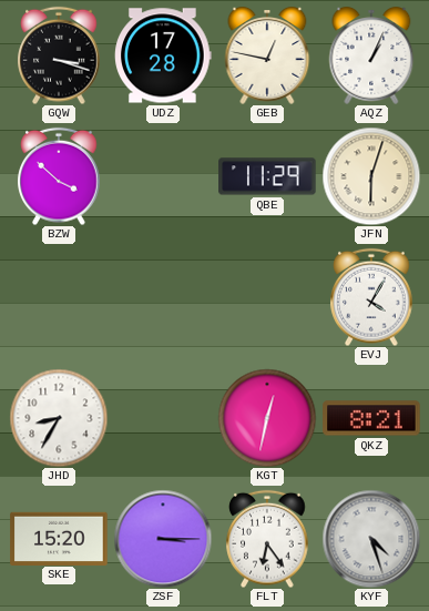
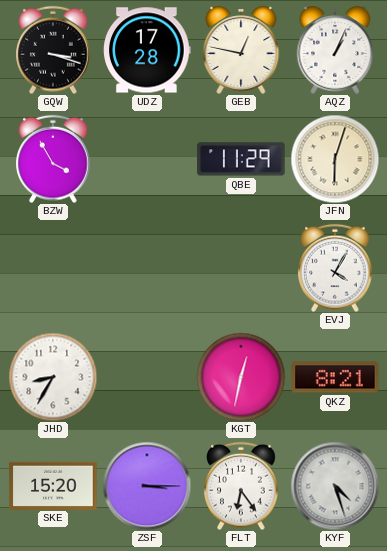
BZW: 3:52 -> 3:55
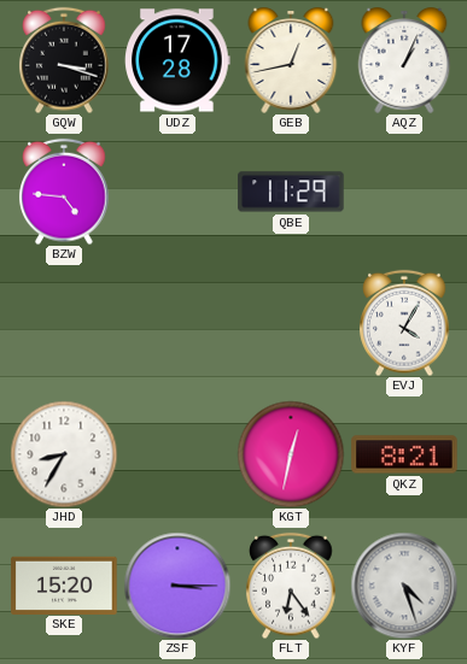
GEB: 12:47 -> 12:43
BZW: 3:55 -> 4:46
JFN: 6:03 -> none
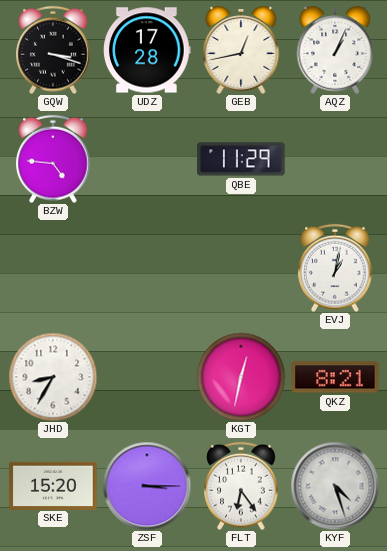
EVJ: 4:05 -> 1:02
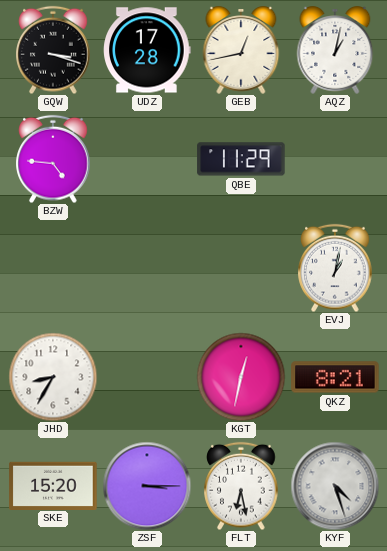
AQZ: 1:04 -> 1:02
FLT: 6:24 -> 6:28
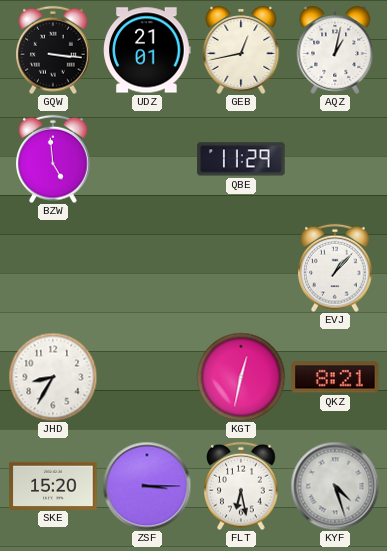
GQW: 3:18 -> 3:16
UDZ: 17:28 -> 21:01
BZW: 4:46 -> 4:59
EVJ: 1:02 -> 1:07
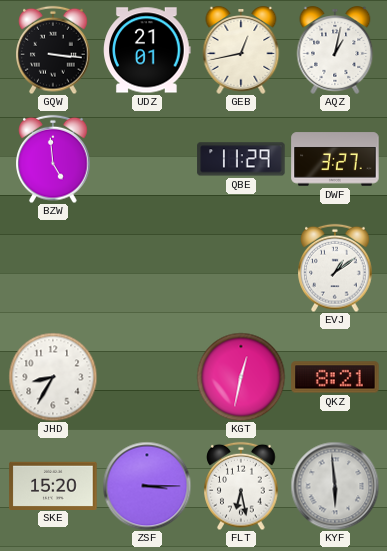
DWF: none -> 3:27
EVJ: 1:07 -> 1:09
KYF: 4:27 -> 5:59
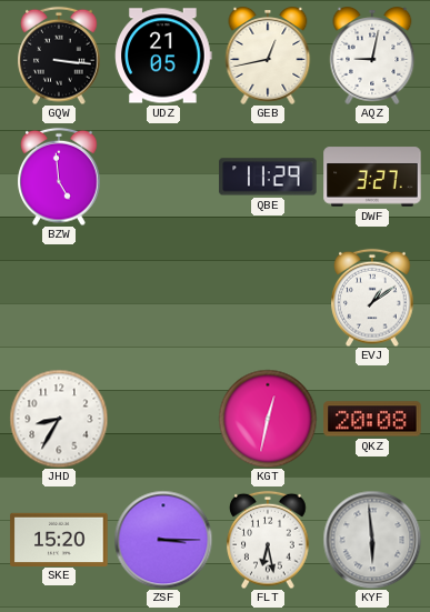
UDZ: 21:01 -> 21:05
AQZ: 1:02 -> 9:02
QKZ: 8:21 -> 20:08
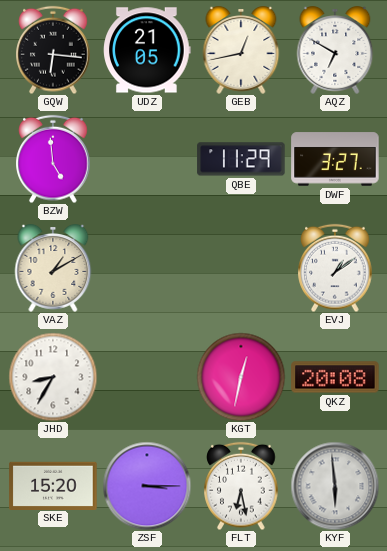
GQW: 3:16 -> 6:16
AQZ: 9:02 -> 6:50
VAZ: none -> 1:10
